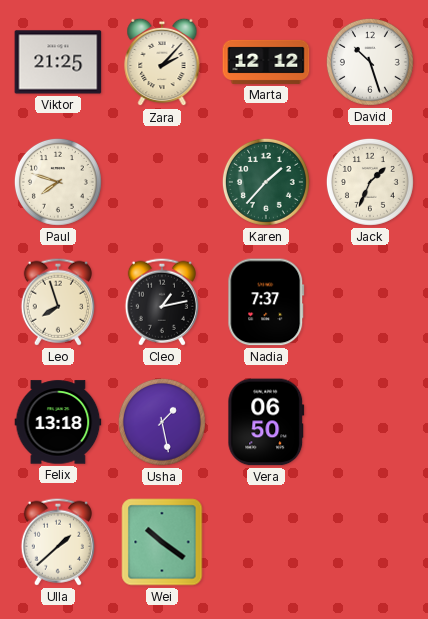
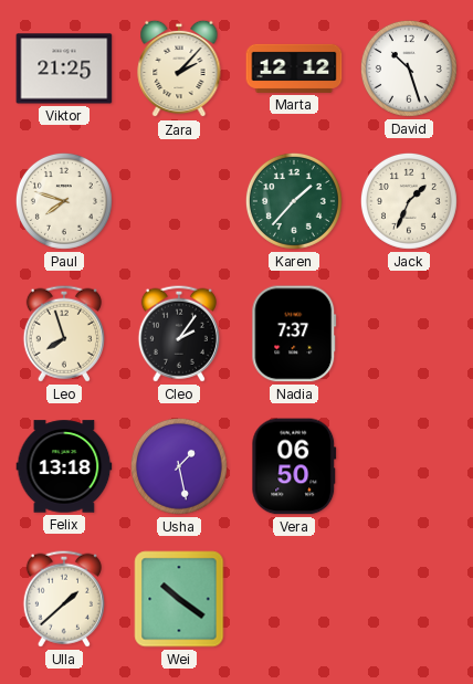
Cleo: 1:13 -> 2:06
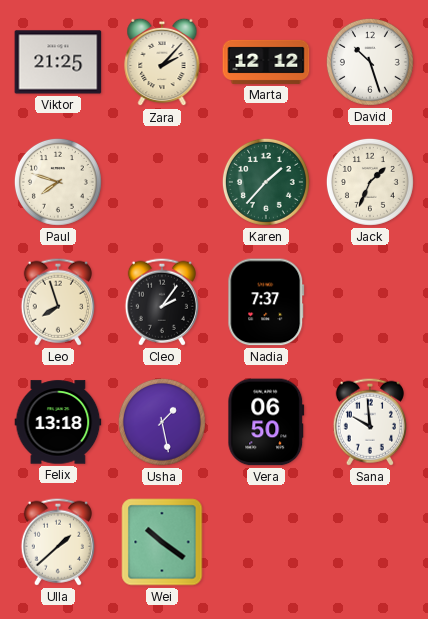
Sana: none -> 9:59
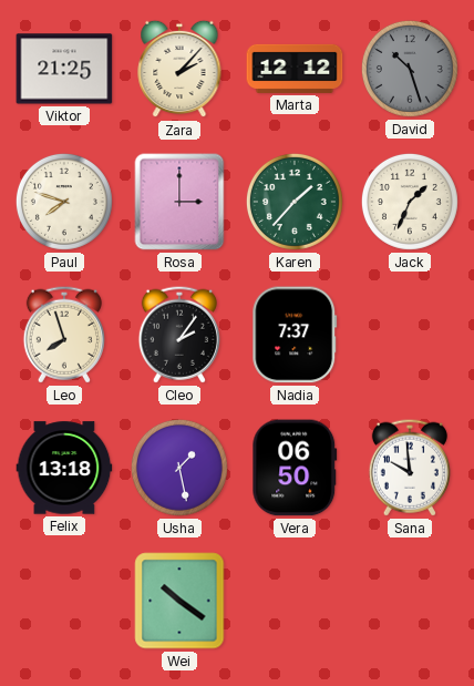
David dial: white -> grey
Rosa: none -> 3:00
Ulla: 1:38 -> none
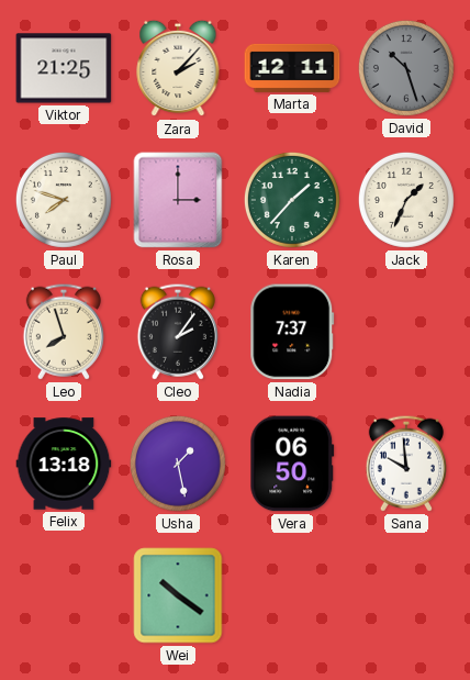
Marta: 12:12 -> 12:11
